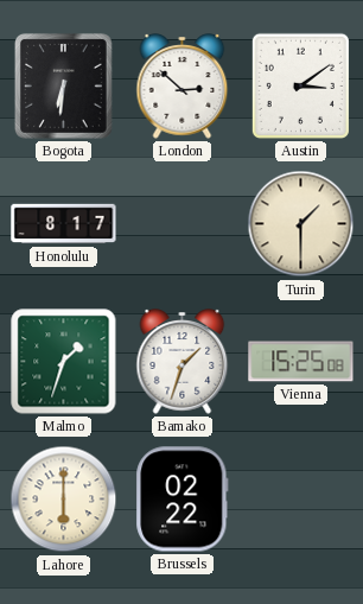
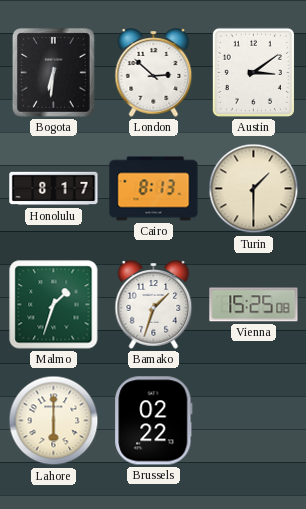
Cairo: none -> 8:13
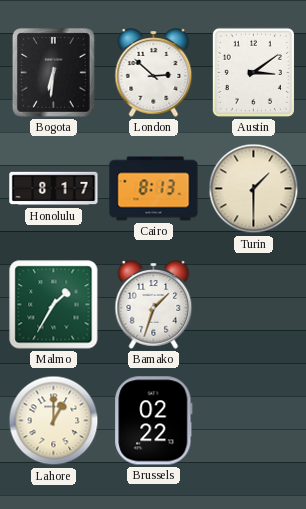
Malmo: 1:33 -> 1:35
Vienna: 15:25 -> none
Lahore: 6:00 -> 1:00
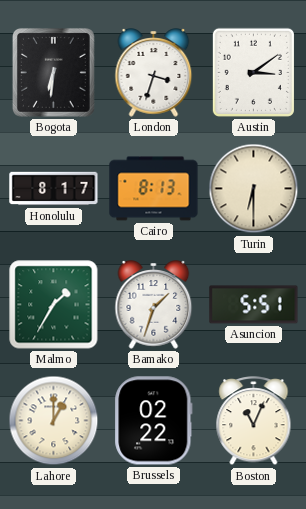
London: 2:52 -> 3:33
Turin: 1:30 -> 6:30
Asuncion: none -> 5:51
Boston: none -> 11:04
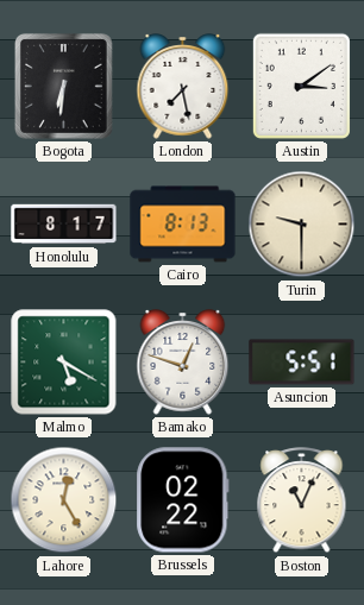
London: 3:33 -> 7:28
Turin: 6:30 -> 9:30
Malmo: 1:35 -> 5:20
Bamako: 1:33 -> 12:48
Lahore: 1:00 -> 12:25
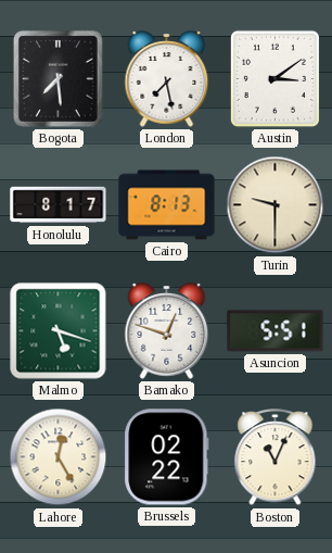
Bogota: 6:31 -> 7:29
Malmo: 5:20 -> 5:18
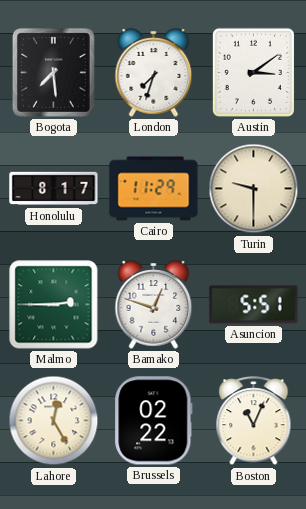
London: 7:28 -> 7:33
Cairo: 8:13 -> 11:29
Malmo: 5:18 -> 2:45
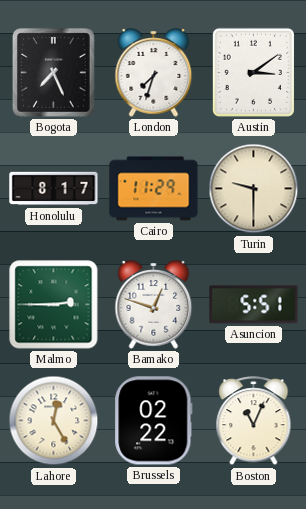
Bogota: 7:29 -> 7:26
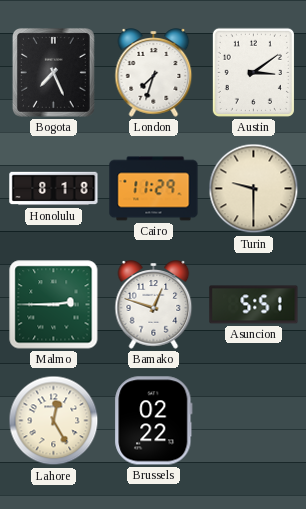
Honolulu: 8:17 -> 8:18
Boston: 11:04 -> none
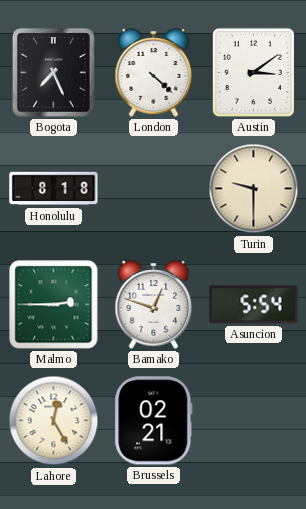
London: 7:33 -> 4:22
Cairo: 11:29 -> none
Asuncion: 5:51 -> 5:54
Brussels: 02:22 -> 02:21
